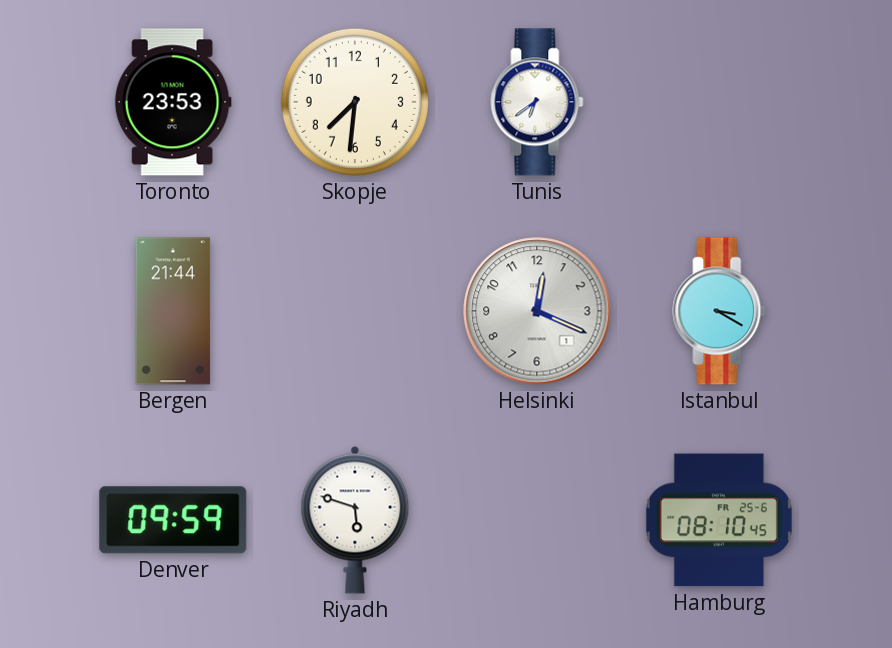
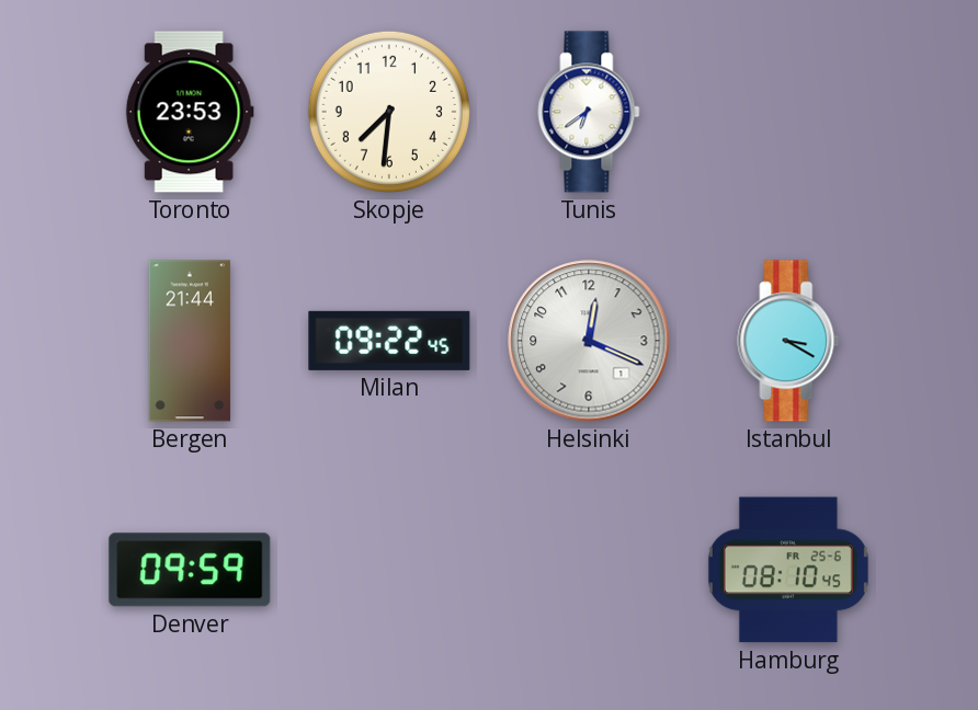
Milan: none -> 09:22
Riyadh: 5:48 -> none
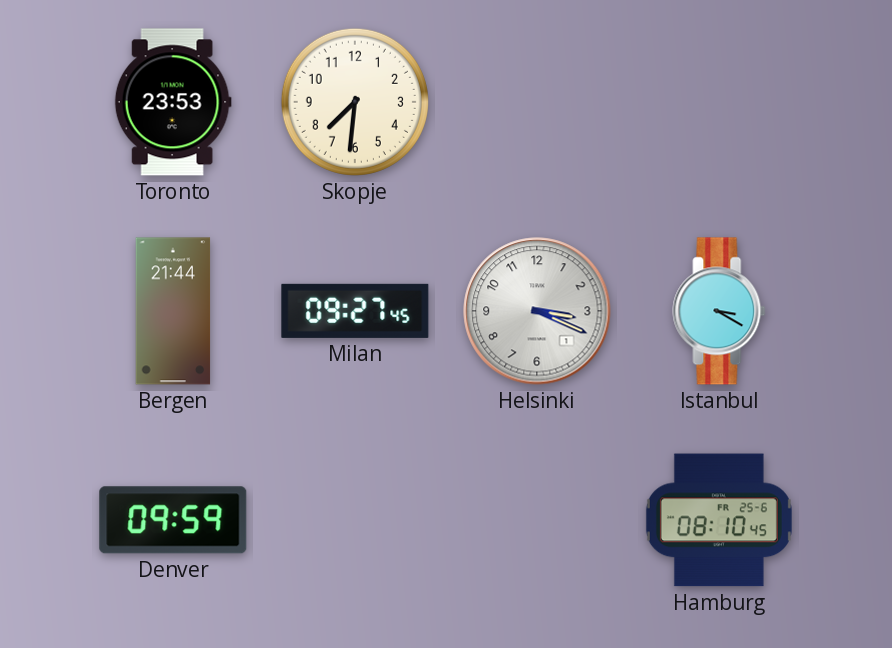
Tunis: 6:39 -> none
Milan: 09:22 -> 09:27
Helsinki: 12:19 -> 3:19
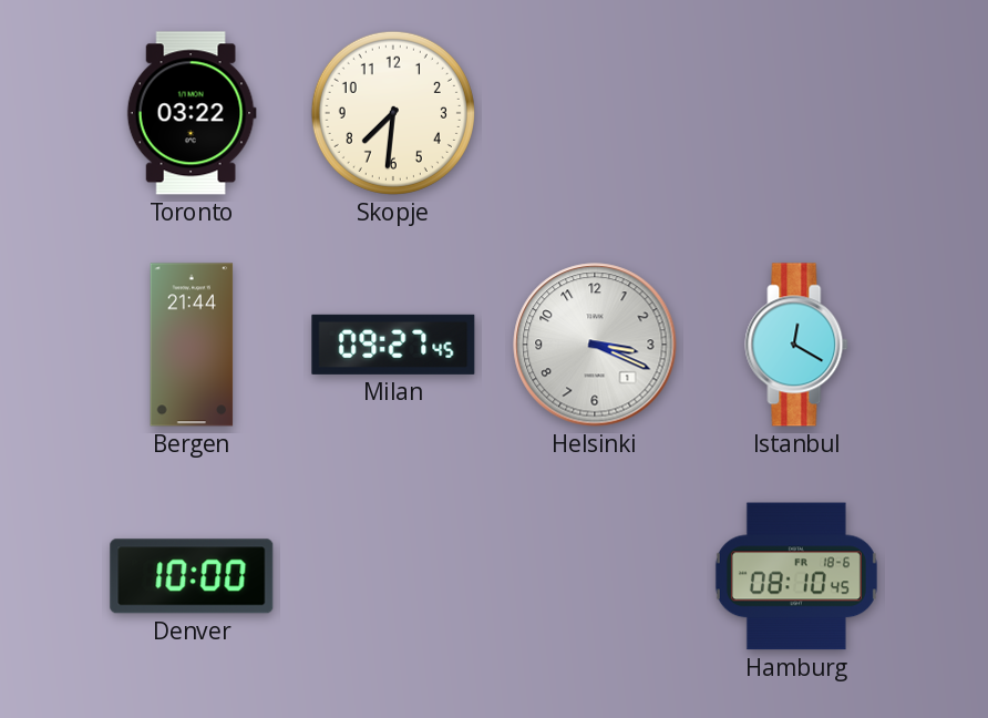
Toronto: 23:53 -> 03:22
Istanbul: 3:20 -> 12:20
Denver: 09:59 -> 10:00
Hamburg date: FR 25-6 -> FR 18-6
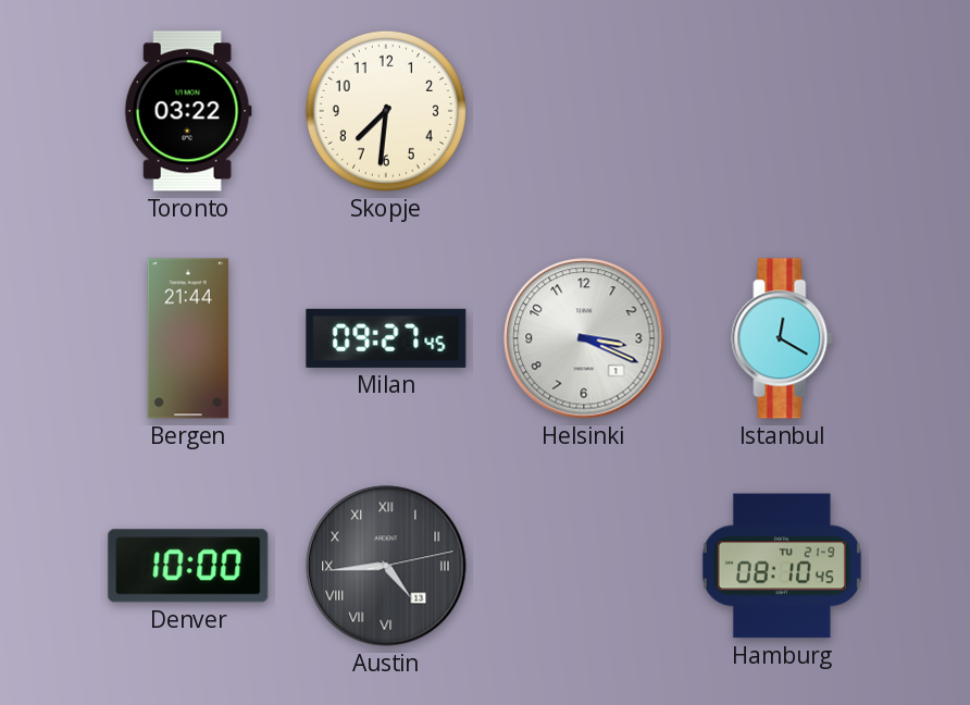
Austin: none -> 4:44
Hamburg date: FR 18-6 -> TU 21-9
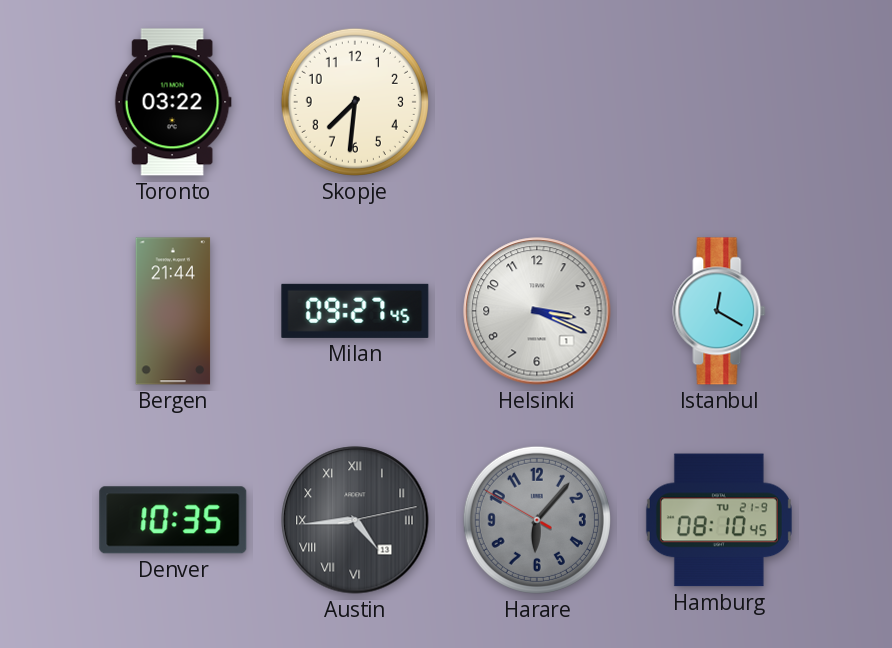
Denver: 10:00 -> 10:35
Harare: none -> 6:06
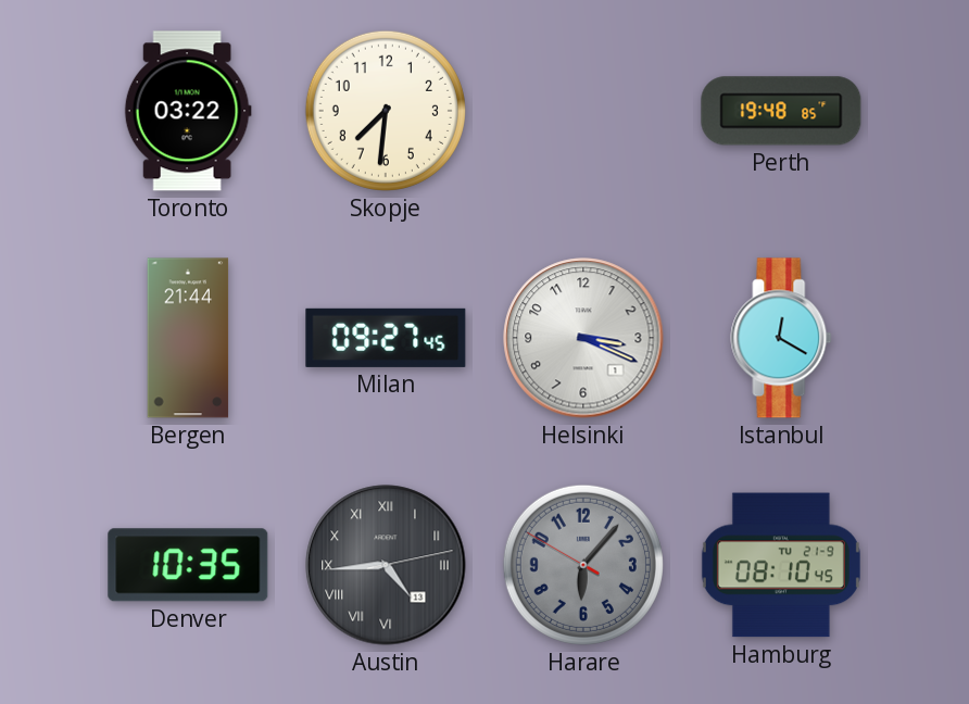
Perth: none -> 19:48
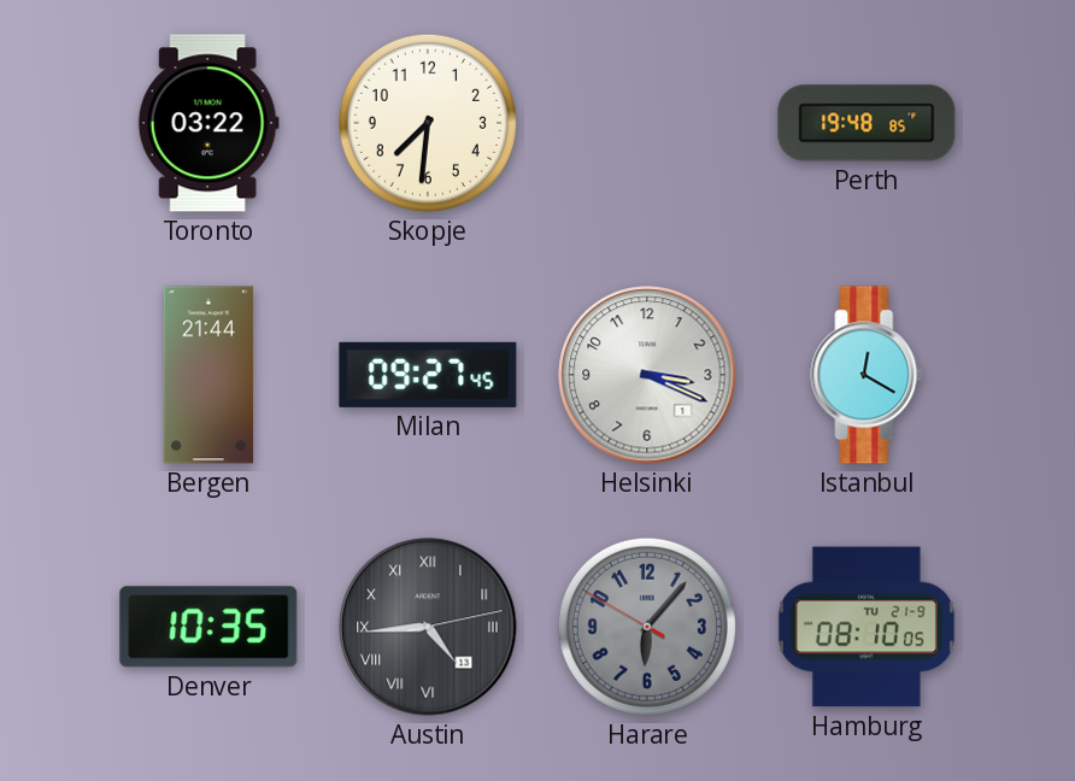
Hamburg: 08:10:45 -> 08:10:05
